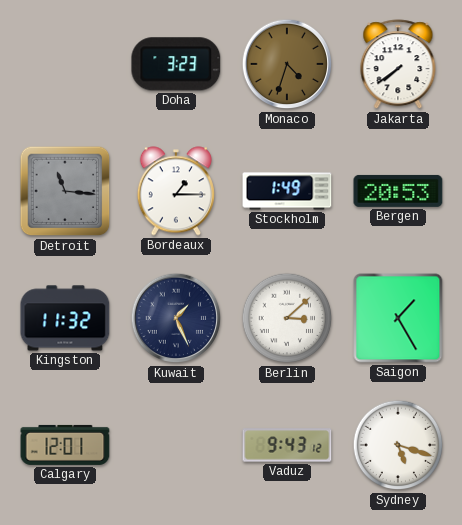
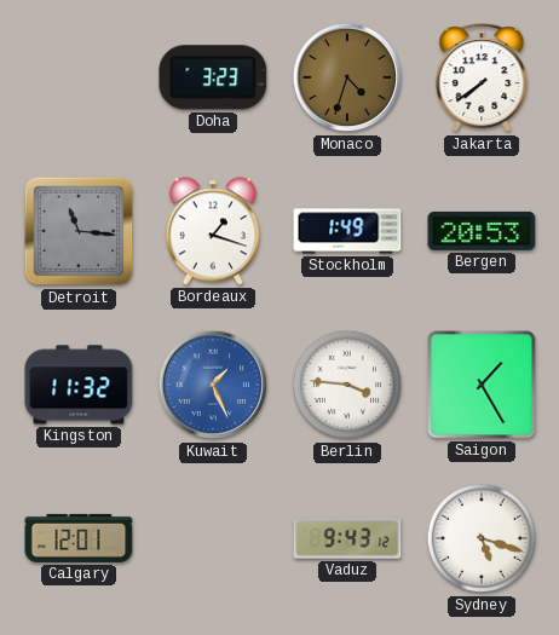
Bordeaux: 1:15 -> 1:18
Kuwait dial: navy -> blue
Berlin: 3:08 -> 3:46
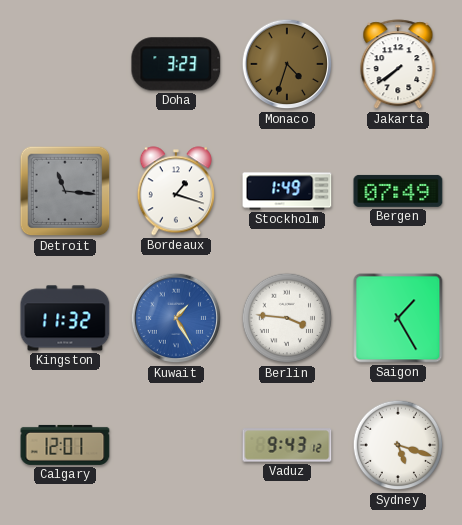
Bergen: 20:53 -> 07:49
Kuwait: 1:26 -> 1:25
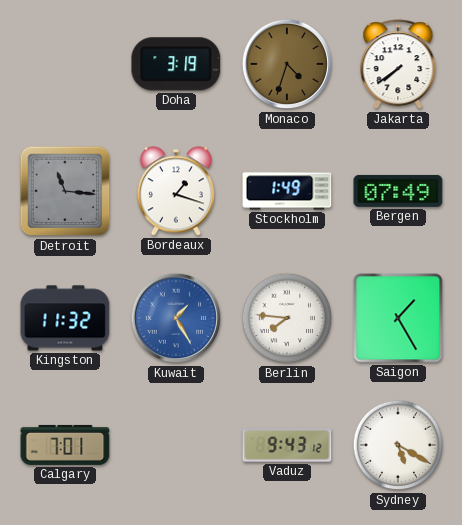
Doha: 3:23 -> 3:19
Berlin: 3:46 -> 7:46
Calgary: 12:01 -> 7:01
Sydney: 5:18 -> 5:20
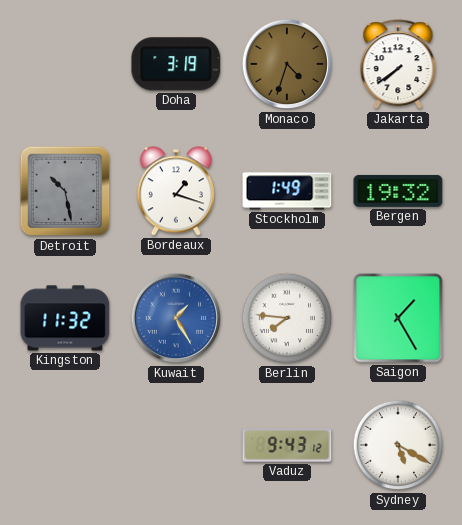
Detroit: 11:16 -> 10:28
Bergen: 07:49 -> 19:32
Calgary: 7:01 -> none
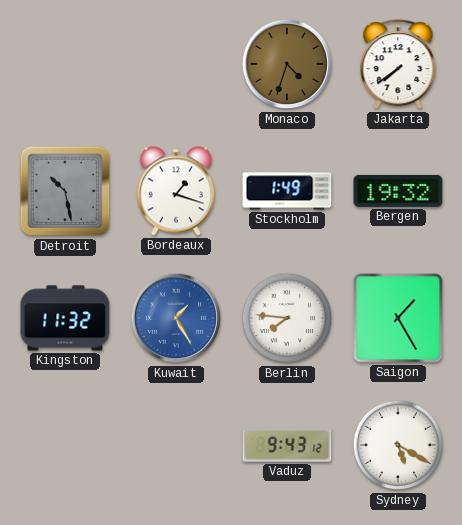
Doha: 3:19 -> none
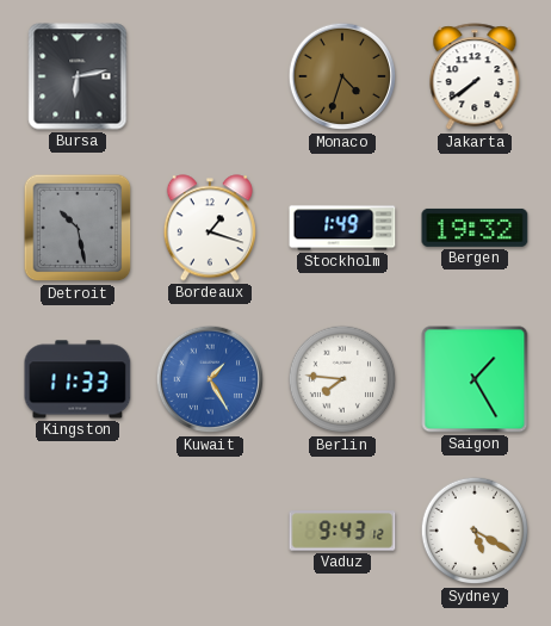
Bursa: none -> 6:13
Kingston: 11:32 -> 11:33
